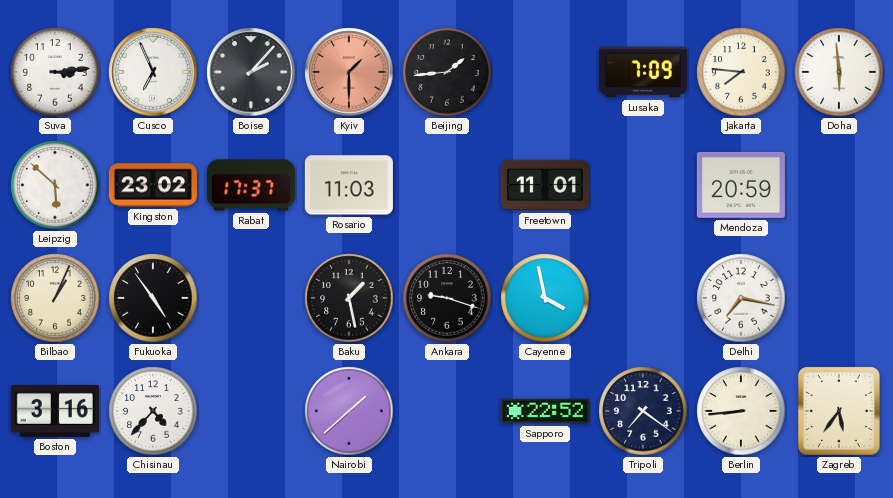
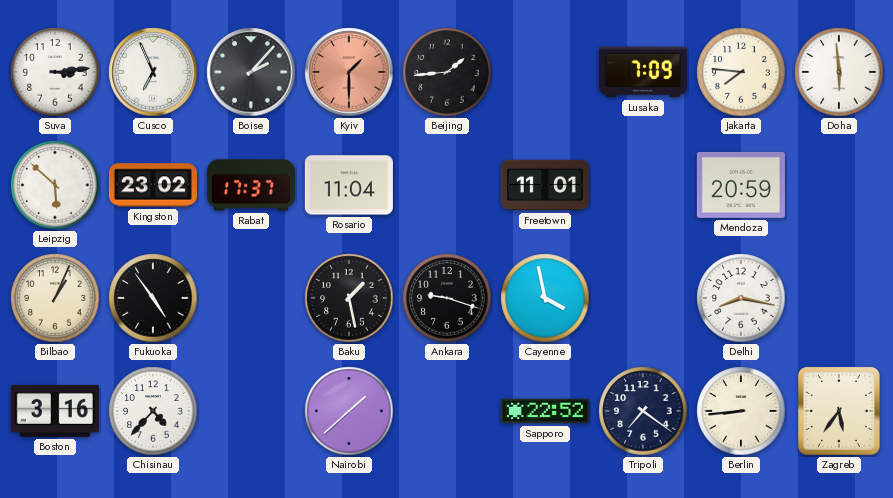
Rosario: 11:03 -> 11:04
Delhi: 7:17 -> 8:17
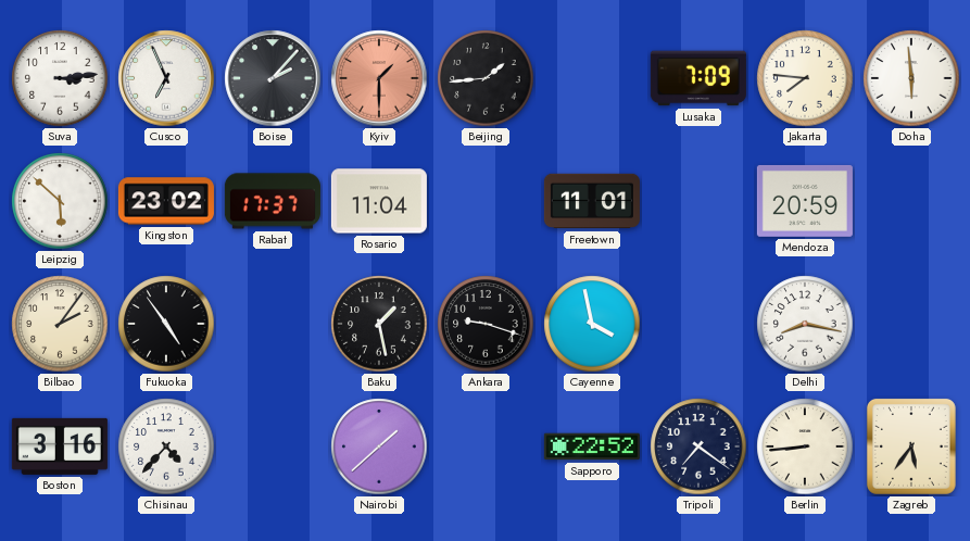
Bilbao: 1:04 -> 2:06
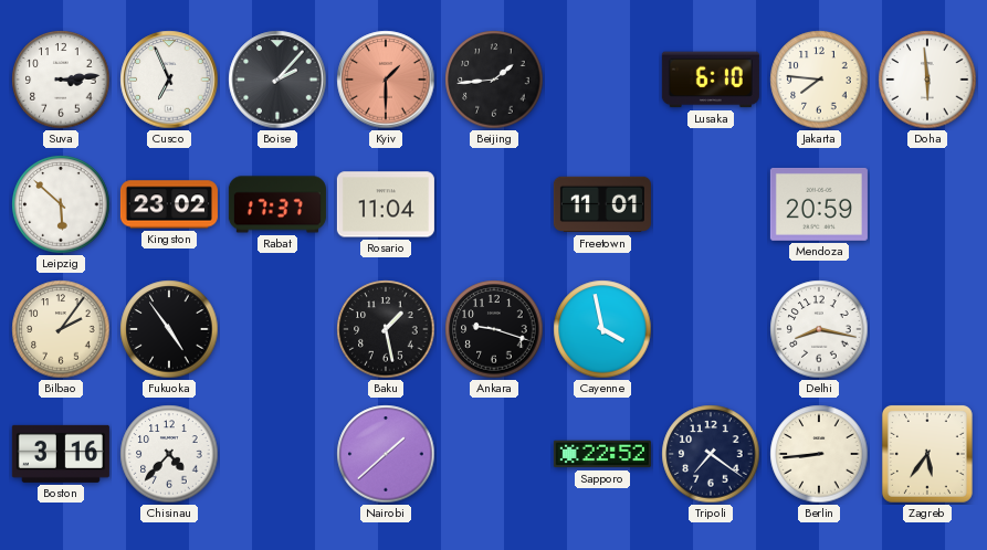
Lusaka: 7:09 -> 6:10
